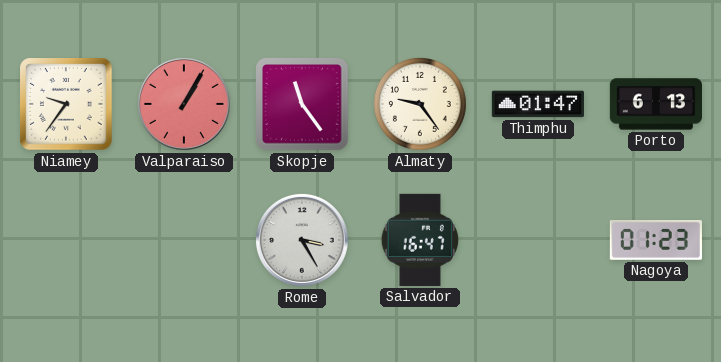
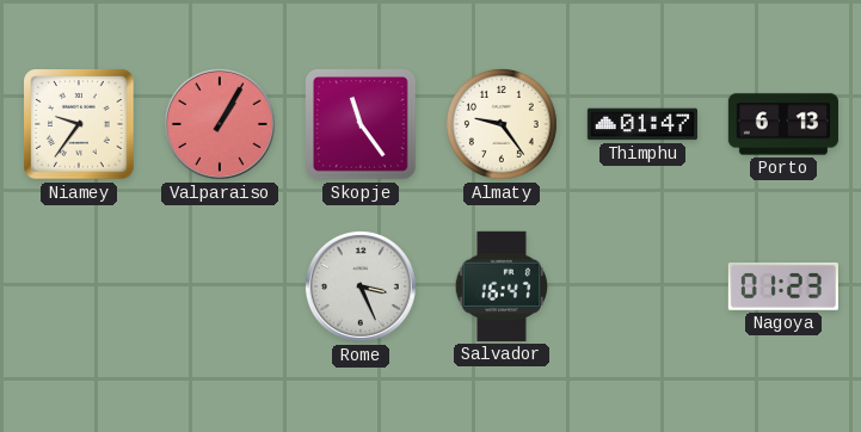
Rome: 3:25 -> 3:26
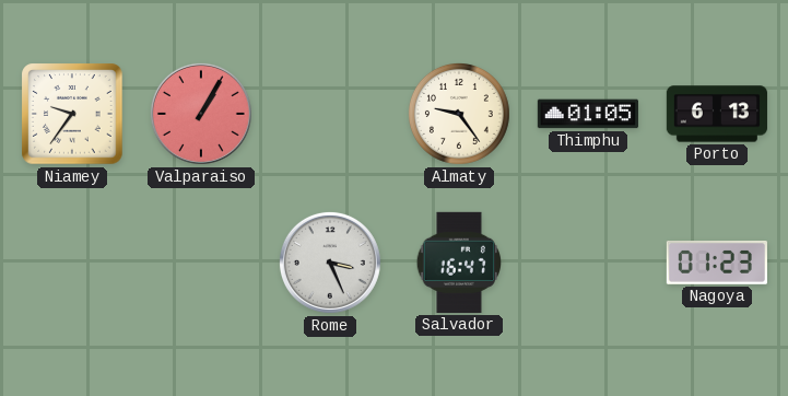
Skopje: 11:24 -> none
Thimphu: 01:47 -> 01:05
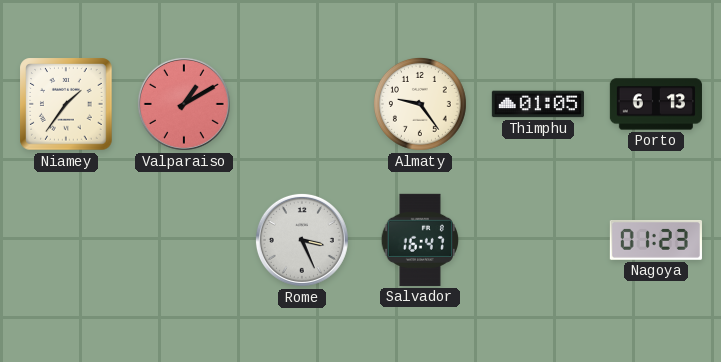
Niamey: 9:36 -> 1:36
Valparaiso: 1:05 -> 1:10
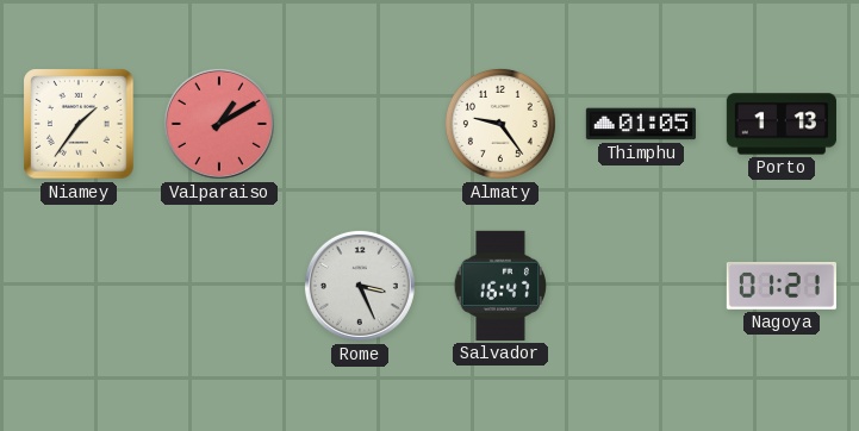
Porto: 6:13 -> 1:13
Nagoya: 01:23 -> 01:21
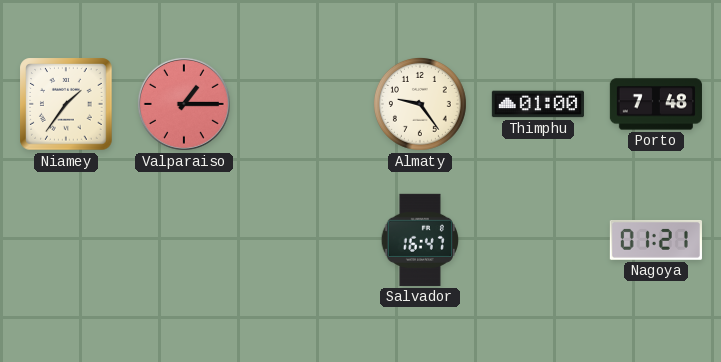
Valparaiso: 1:10 -> 1:15
Thimphu: 01:05 -> 01:00
Porto: 1:13 -> 7:48
Rome: 3:26 -> none
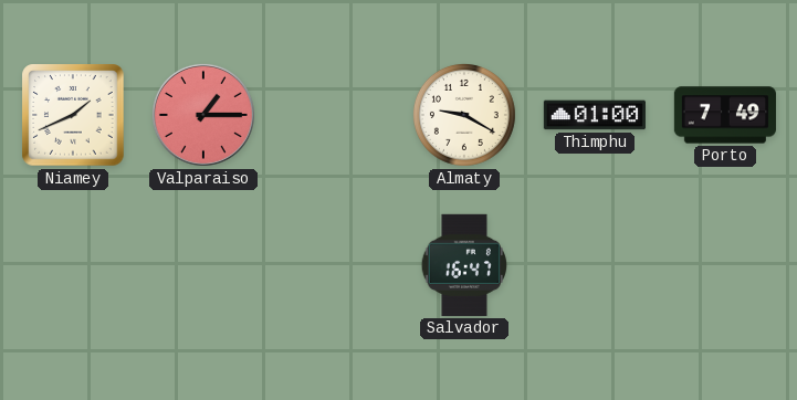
Niamey: 1:36 -> 1:41
Almaty: 9:24 -> 9:20
Porto: 7:48 -> 7:49
Nagoya: 01:21 -> none
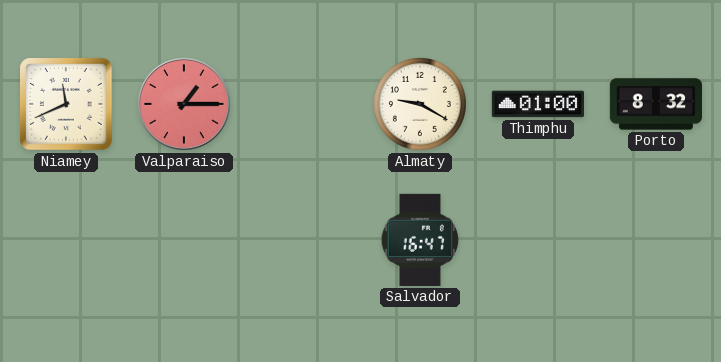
Niamey: 1:41 -> 11:41
Porto: 7:49 -> 8:32
